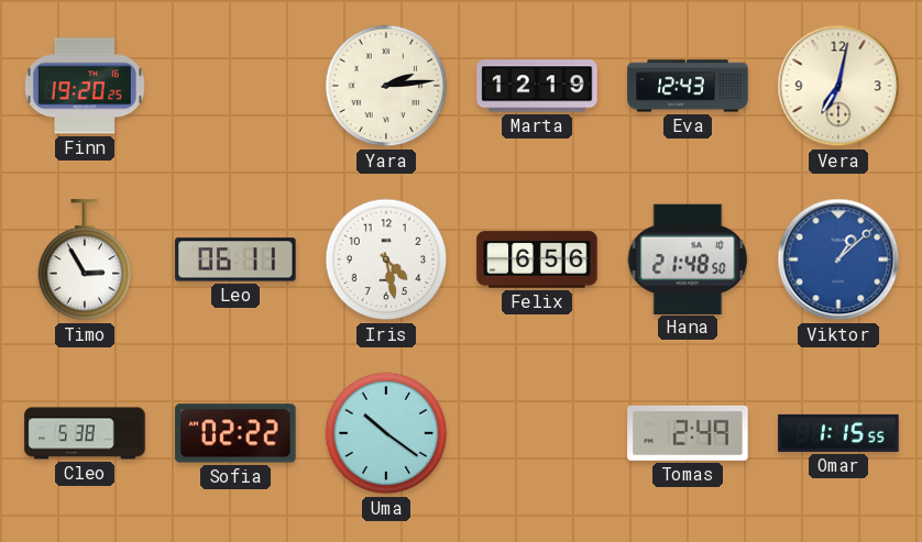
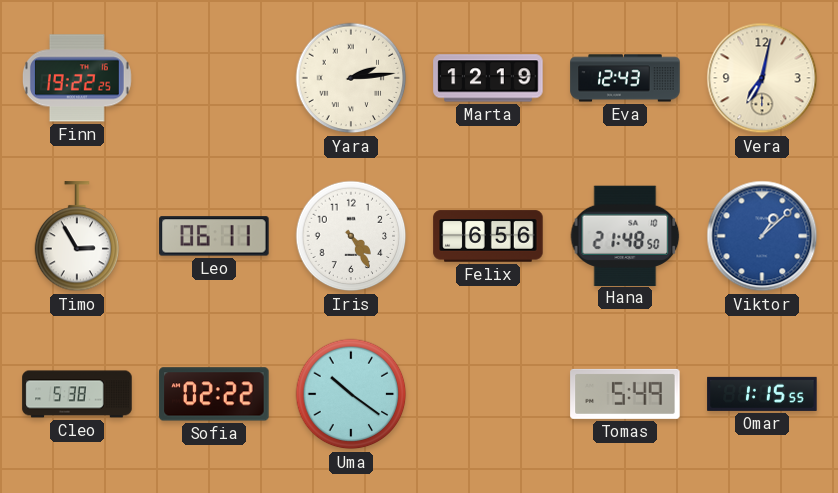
Finn: 19:20 -> 19:22
Iris: 4:28 -> 4:25
Tomas: 2:49 -> 5:49
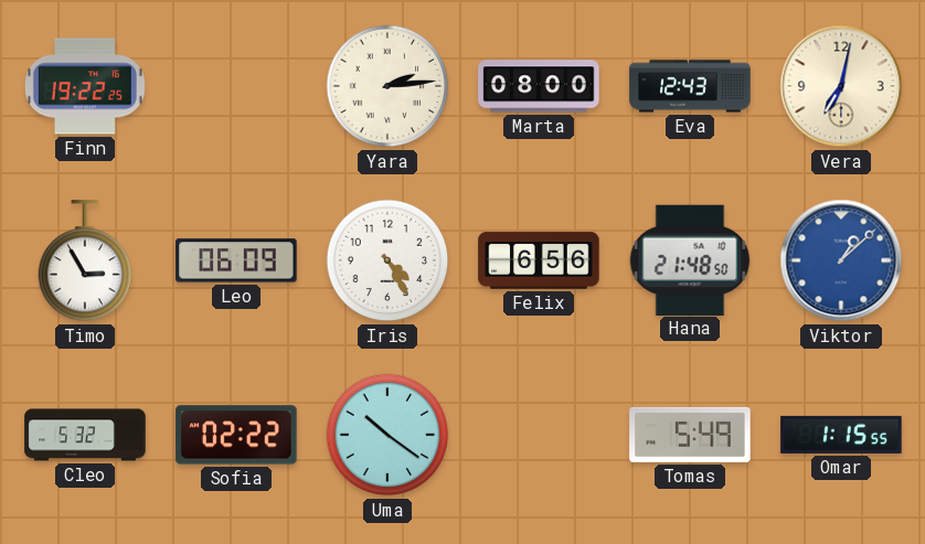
Marta: 12:19 -> 08:00
Leo: 06:11 -> 06:09
Cleo: 5:38 -> 5:32
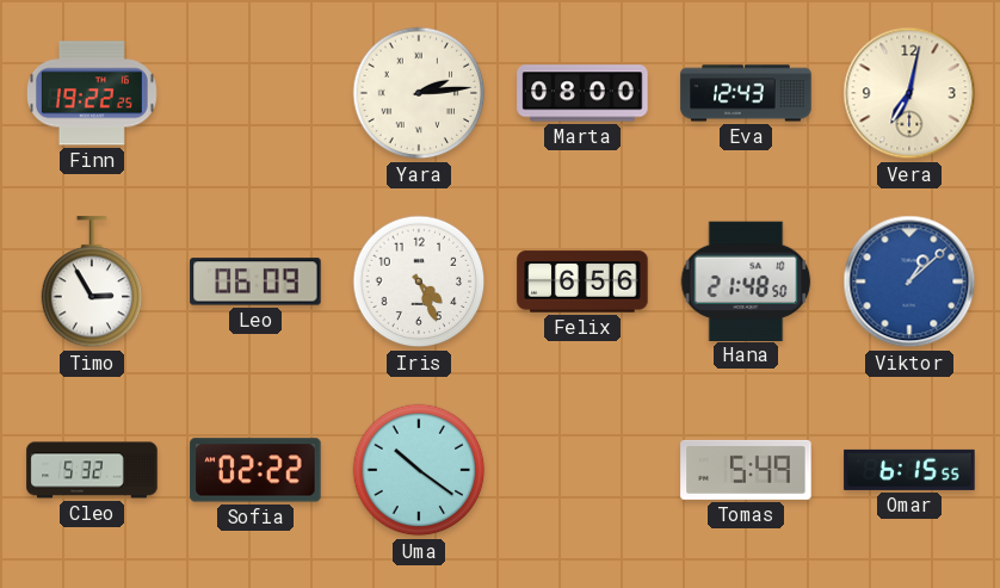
Iris: 4:25 -> 4:26
Omar: 1:15 -> 6:15
